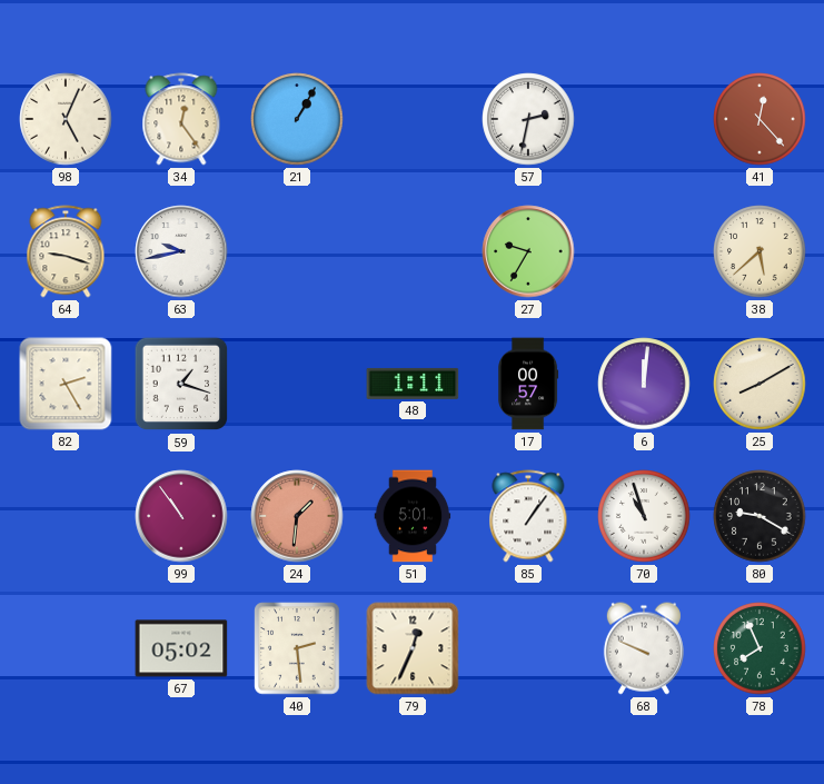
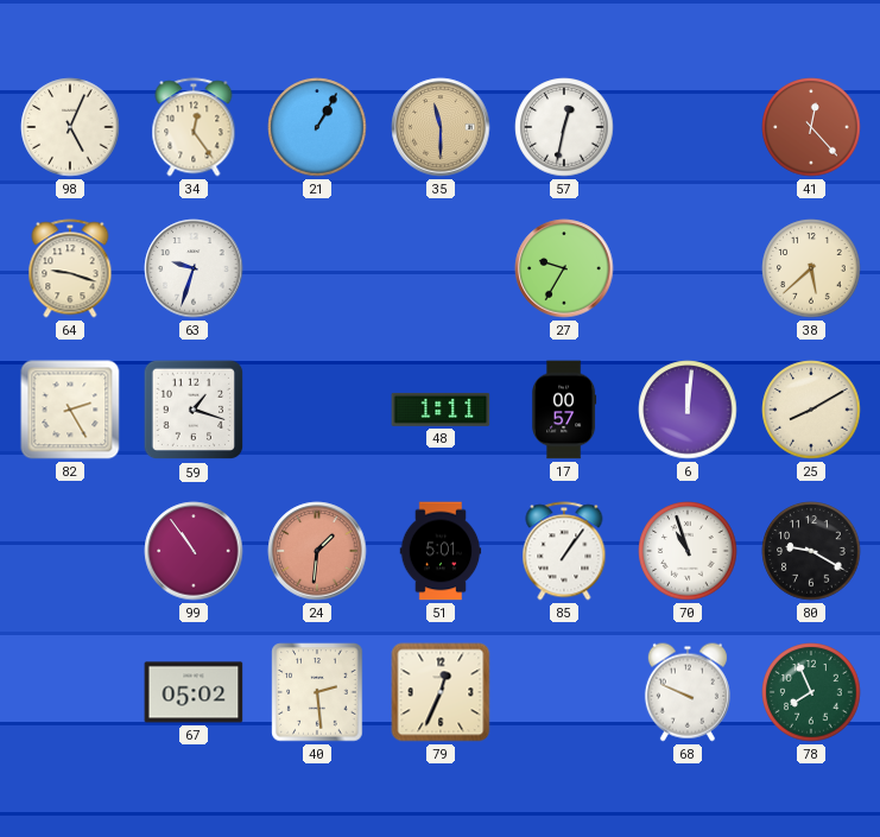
35: none -> 11:30
57: 2:32 -> 12:32
63: 9:43 -> 9:33
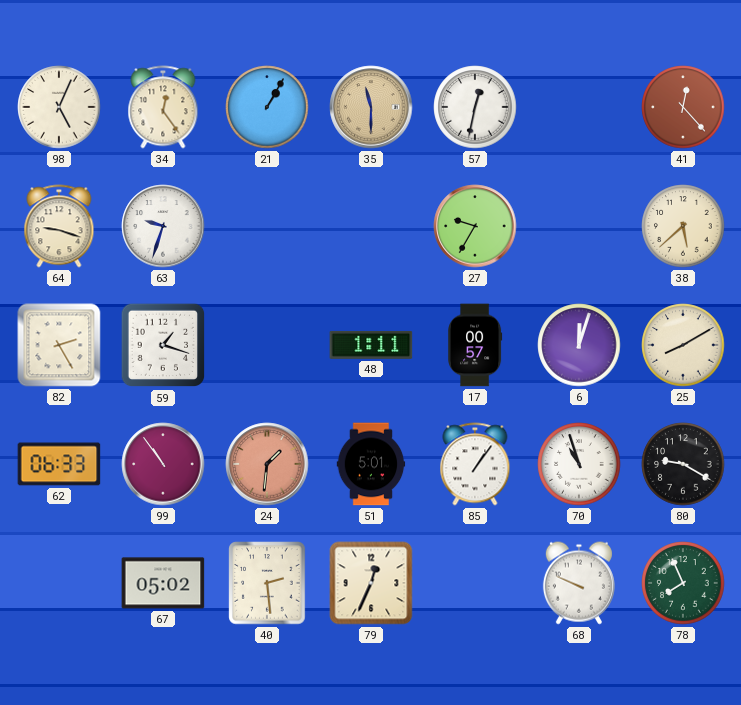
6: 12:01 -> 12:03
62: none -> 06:33
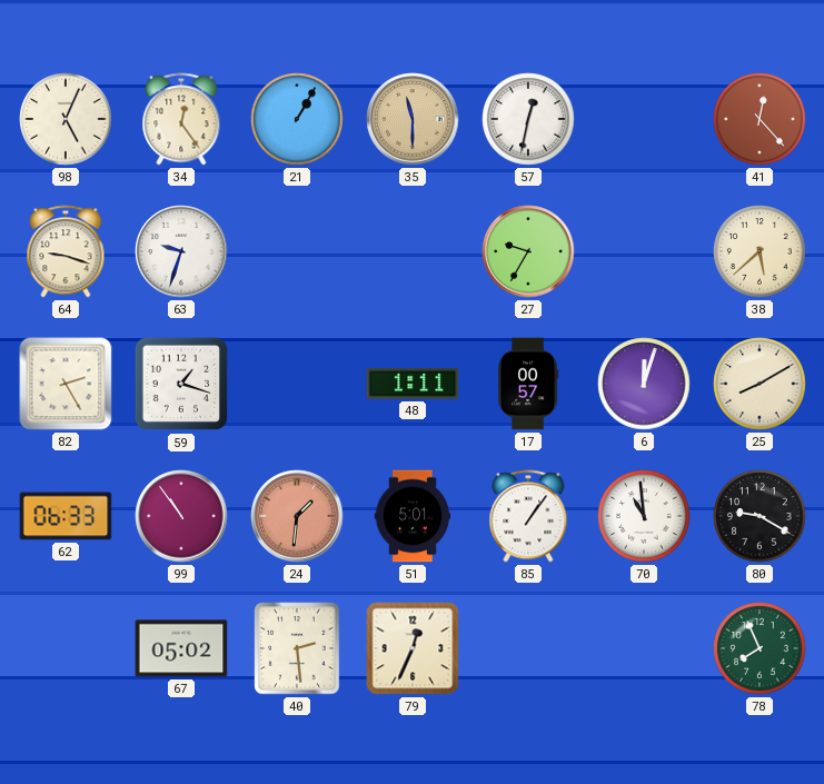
70: 10:57 -> 10:59
68: 9:49 -> none
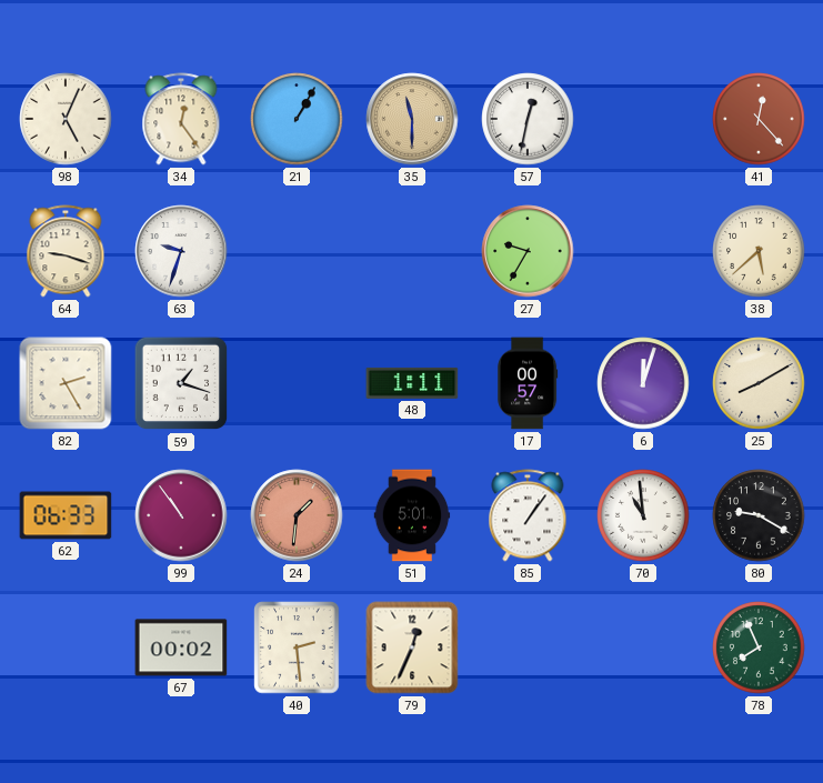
67: 05:02 -> 00:02
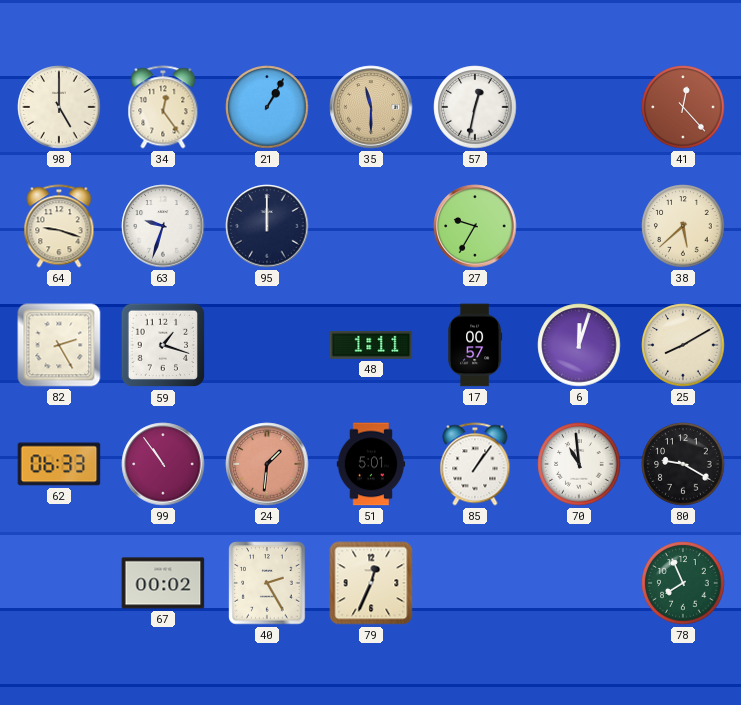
98: 5:04 -> 5:00
95: none -> 12:00
40: 2:29 -> 2:25
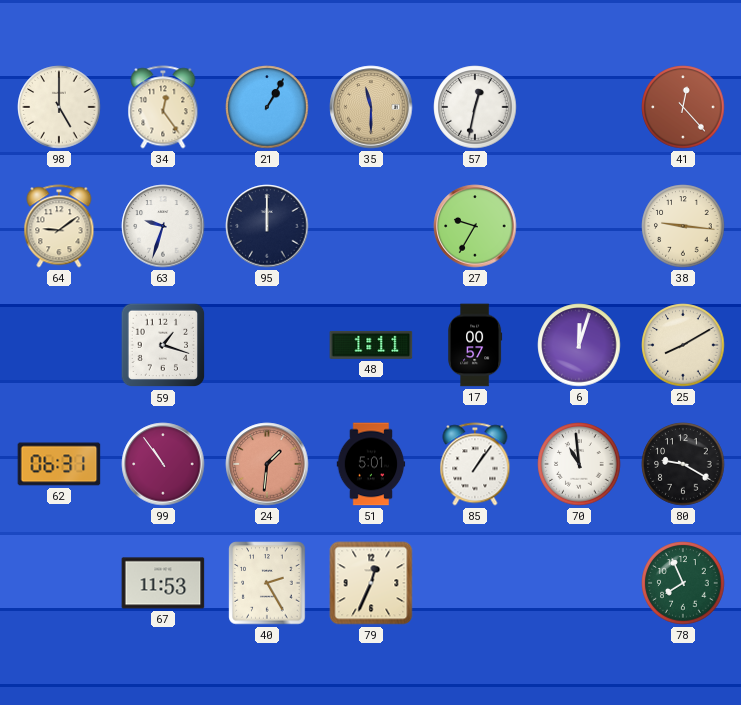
64: 9:18 -> 9:09
38: 5:38 -> 9:16
82: 2:25 -> none
62: 06:33 -> 06:31
67: 00:02 -> 11:53
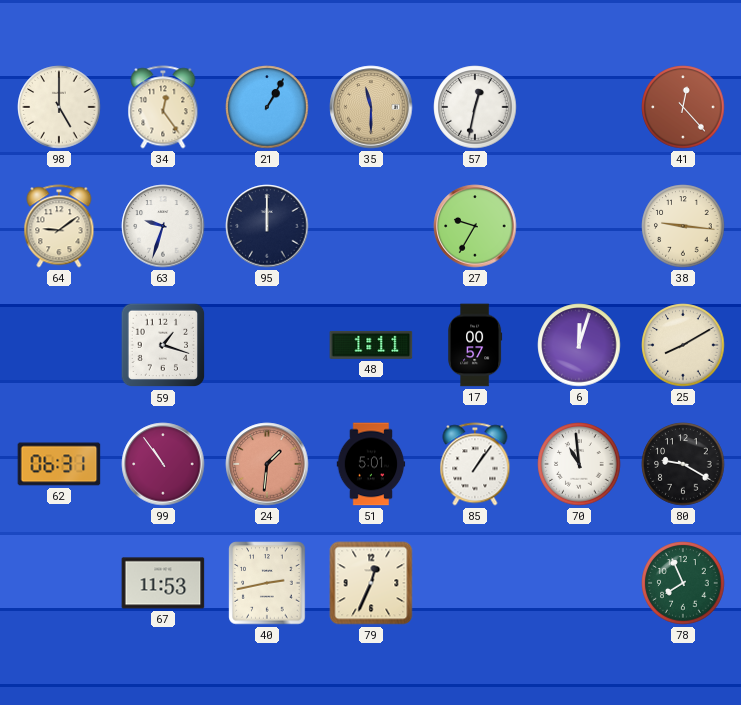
40: 2:25 -> 2:43
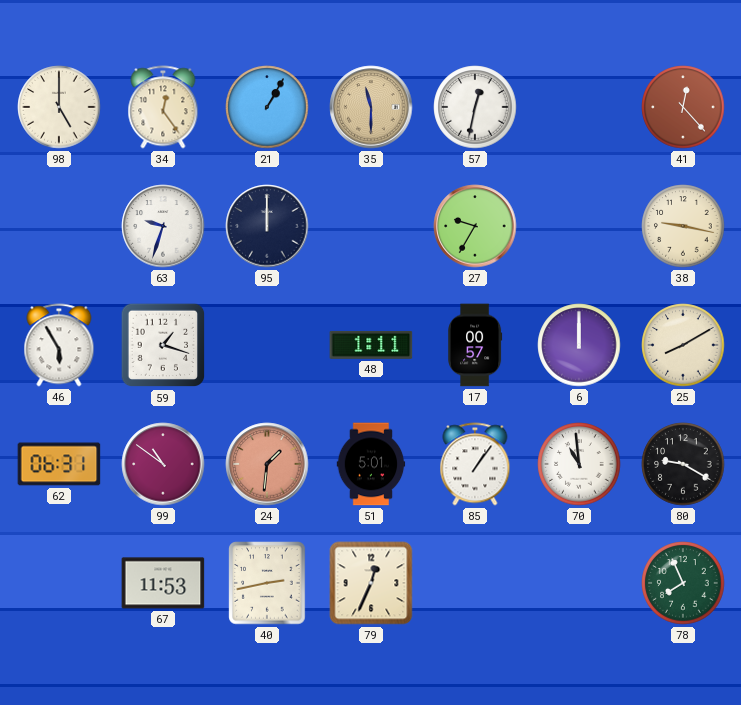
64: 9:09 -> none
38: 9:16 -> 9:17
46: none -> 5:55
6: 12:03 -> 12:00
99: 10:54 -> 10:51
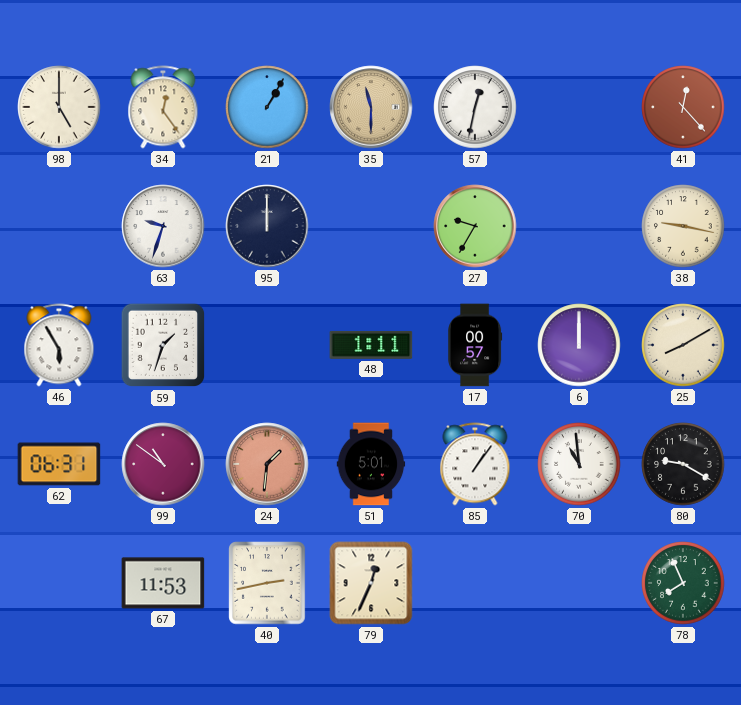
59: 1:18 -> 1:33
